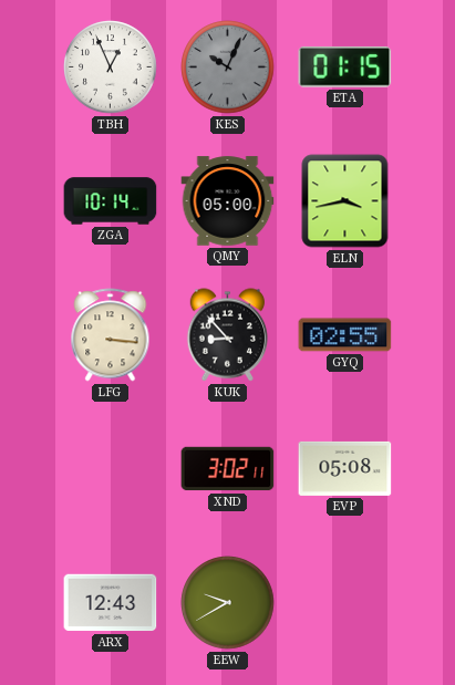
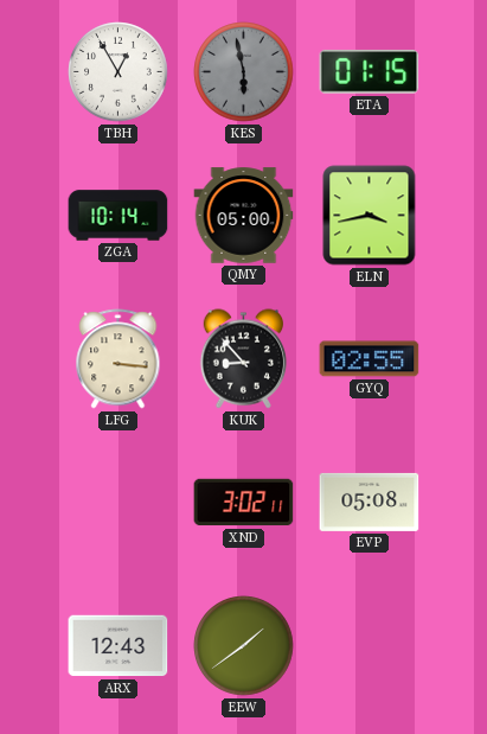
TBH: 12:56 -> 12:55
KES: 10:04 -> 5:58
EEW: 9:40 -> 1:39
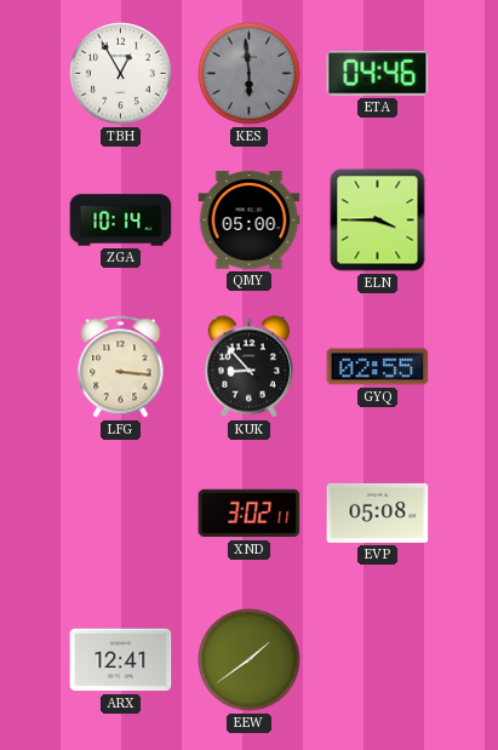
KES: 5:58 -> 5:59
ETA: 01:15 -> 04:46
ELN: 3:43 -> 3:45
ARX: 12:43 -> 12:41
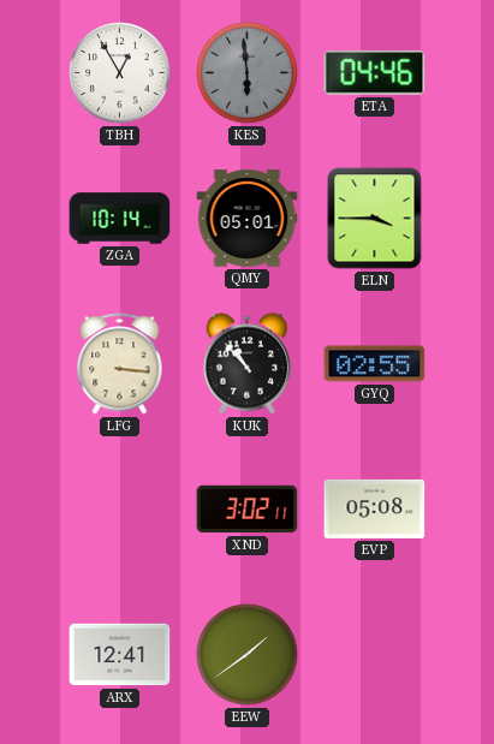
QMY: 05:00 -> 05:01
KUK: 8:53 -> 10:53
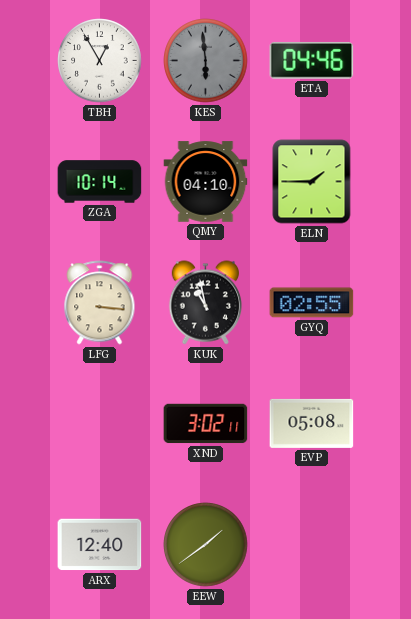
QMY: 05:01 -> 04:10
ELN: 3:45 -> 1:45
KUK: 10:53 -> 10:58
ARX: 12:41 -> 12:40
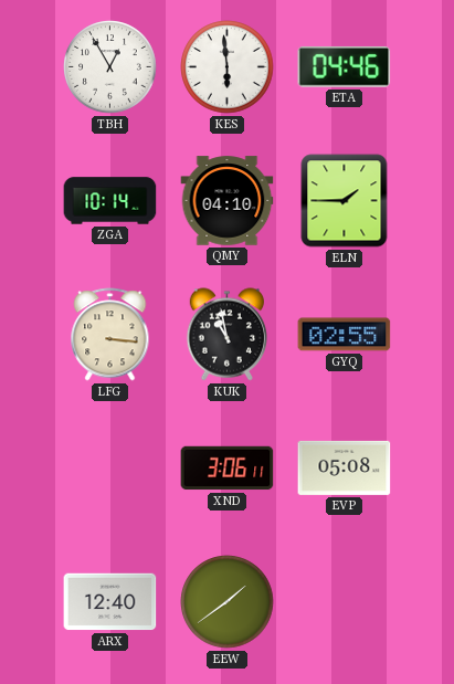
KES dial: grey -> white
XND: 3:02 -> 3:06
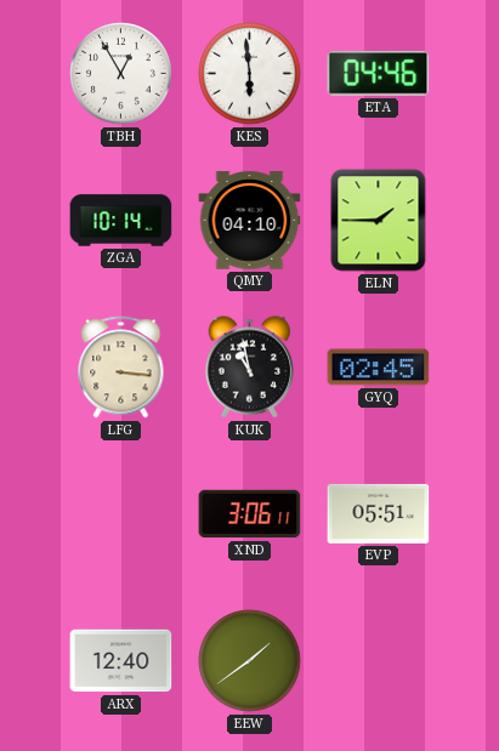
GYQ: 02:55 -> 02:45
EVP: 05:08 -> 05:51
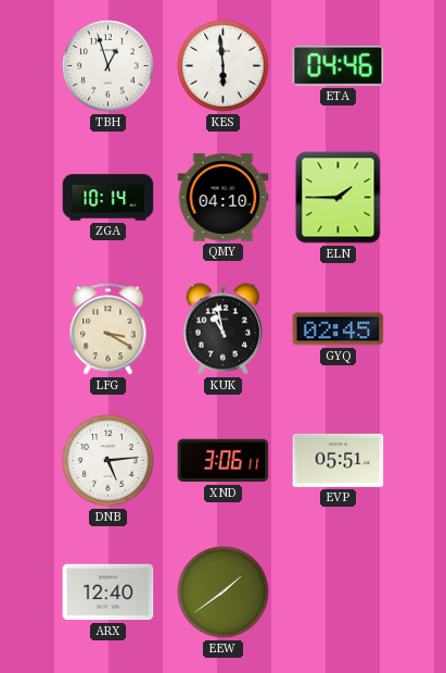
TBH: 12:55 -> 12:57
LFG: 3:16 -> 3:20
DNB: none -> 5:14
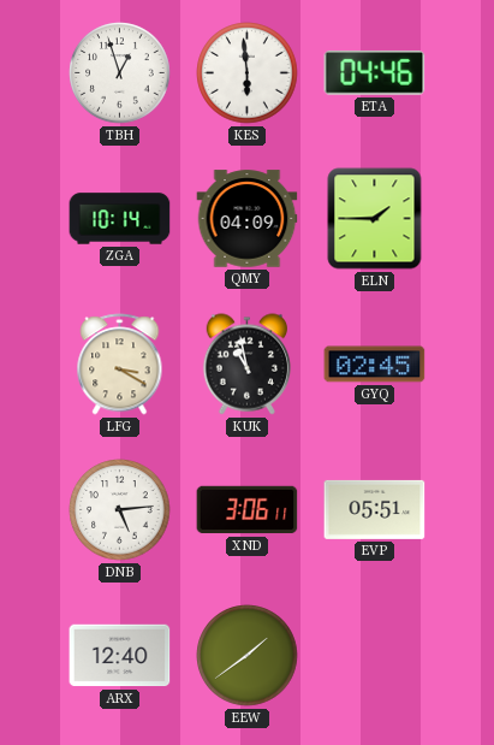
QMY: 04:10 -> 04:09
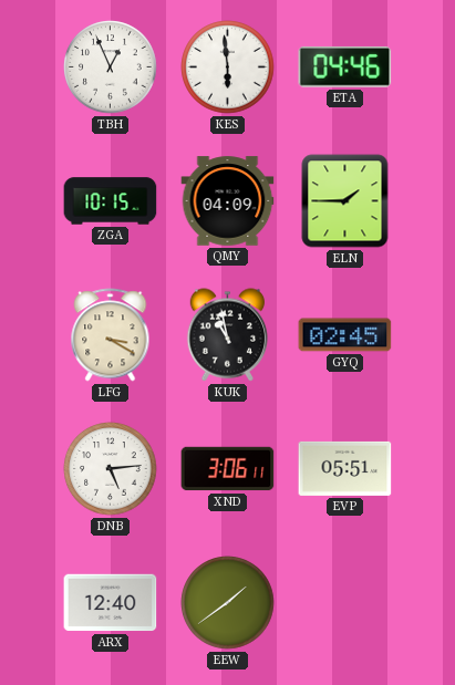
TBH: 12:57 -> 12:56
ZGA: 10:14 -> 10:15
